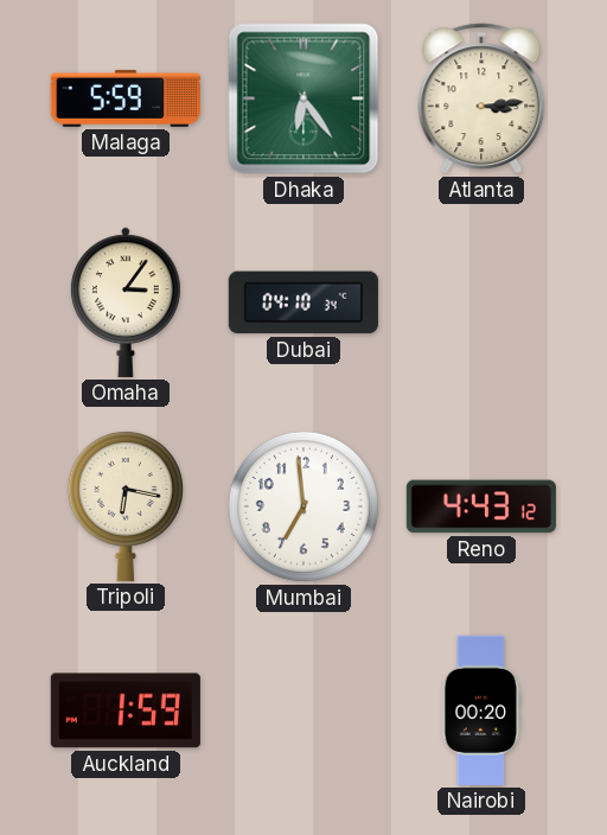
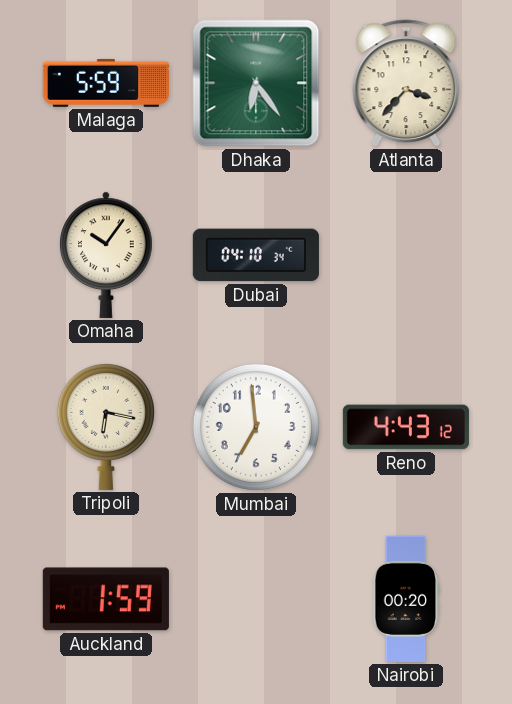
Atlanta: 3:14 -> 3:37
Omaha: 3:06 -> 10:06
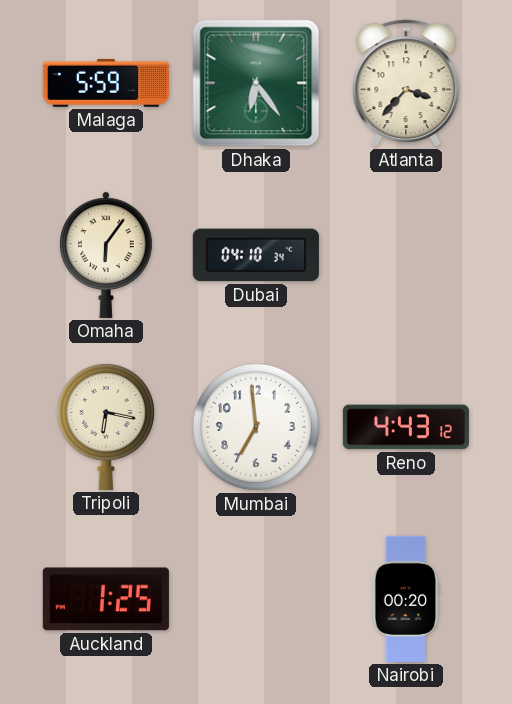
Omaha: 10:06 -> 6:06
Auckland: 1:59 -> 1:25
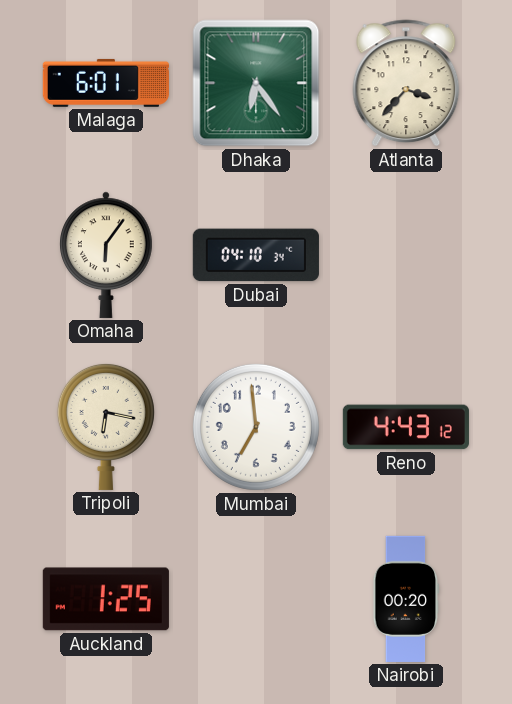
Malaga: 5:59 -> 6:01
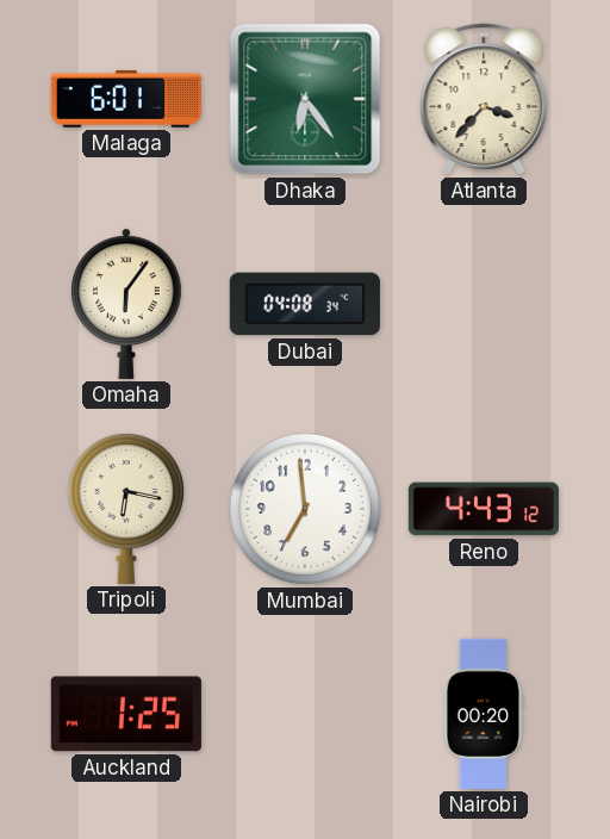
Dubai: 04:10 -> 04:08
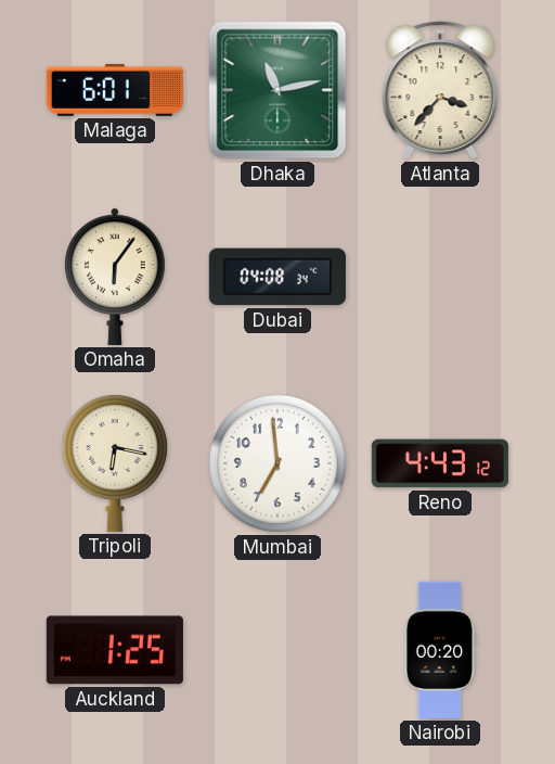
Dhaka: 6:24 -> 11:13
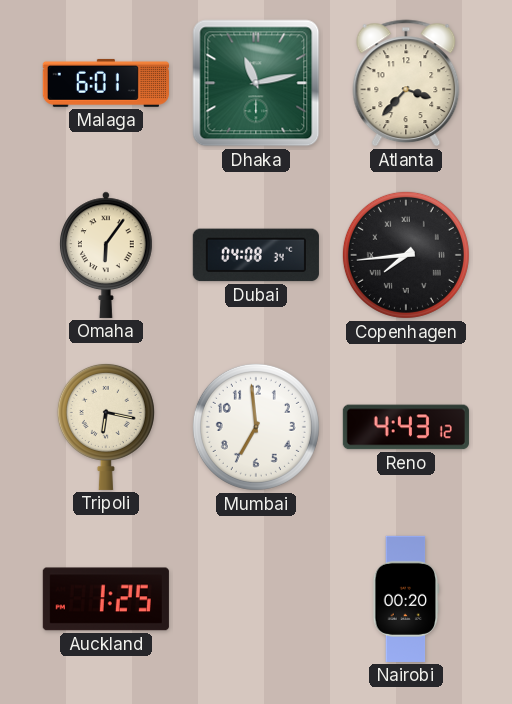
Copenhagen: none -> 7:44
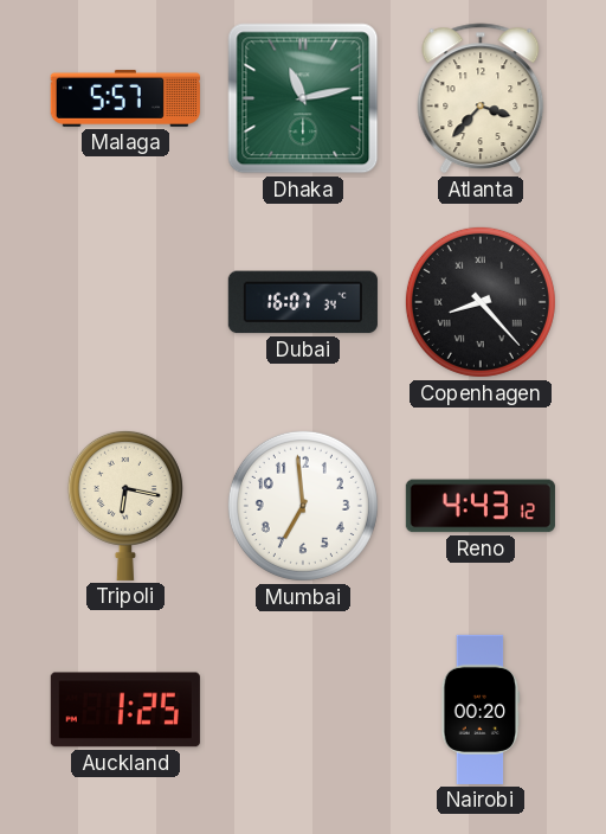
Malaga: 6:01 -> 5:57
Omaha: 6:06 -> none
Dubai: 04:08 -> 16:07
Copenhagen: 7:44 -> 8:23
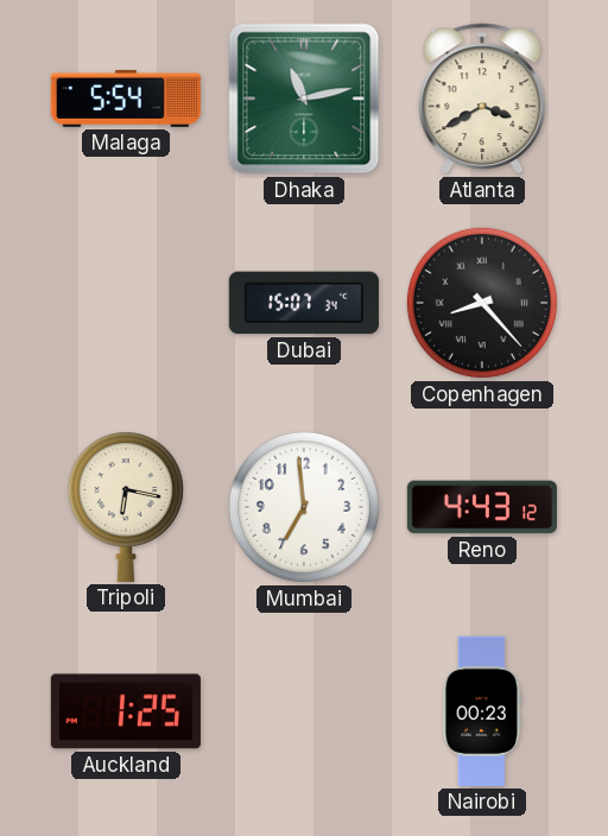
Malaga: 5:57 -> 5:54
Atlanta: 3:37 -> 3:40
Dubai: 16:07 -> 15:07
Nairobi: 00:20 -> 00:23
